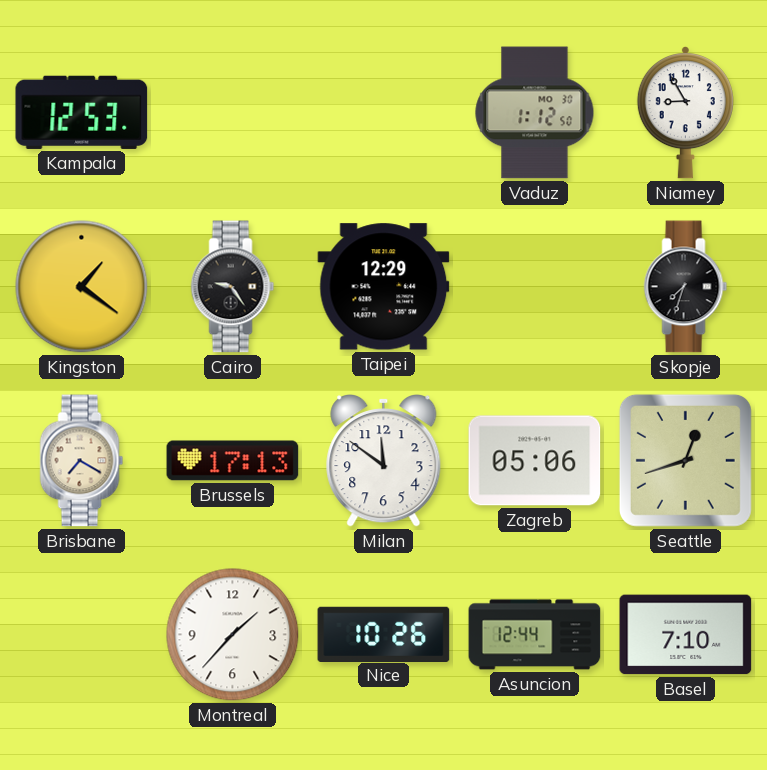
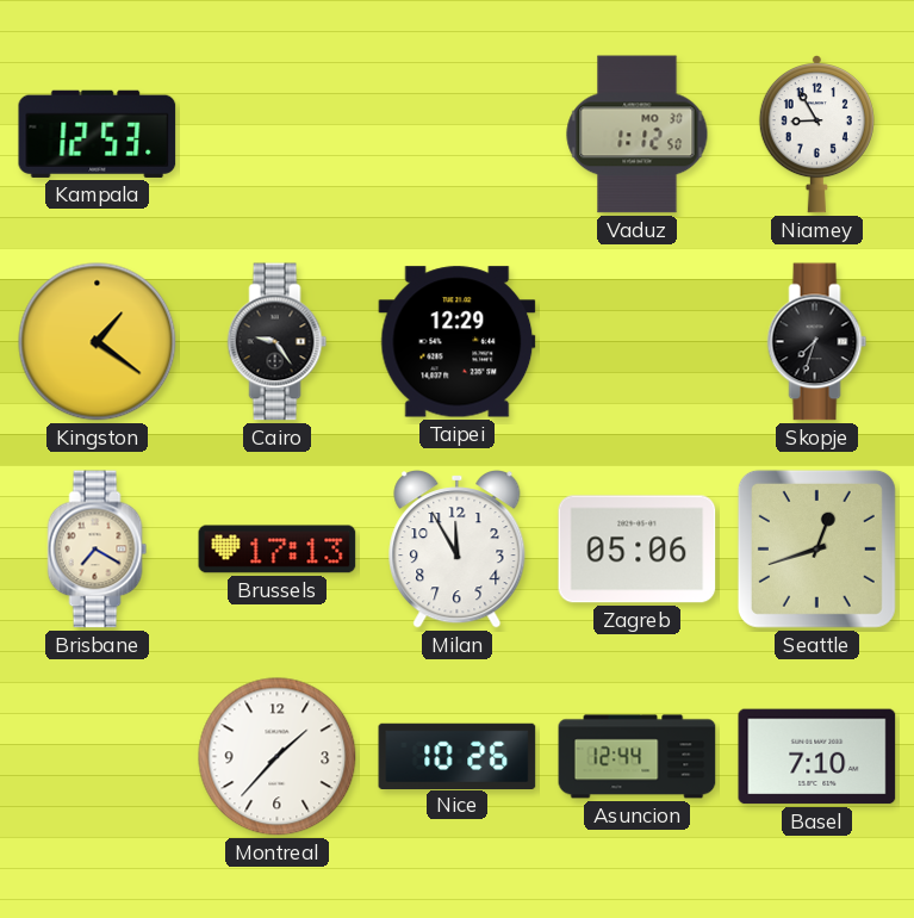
Milan: 11:51 -> 11:55
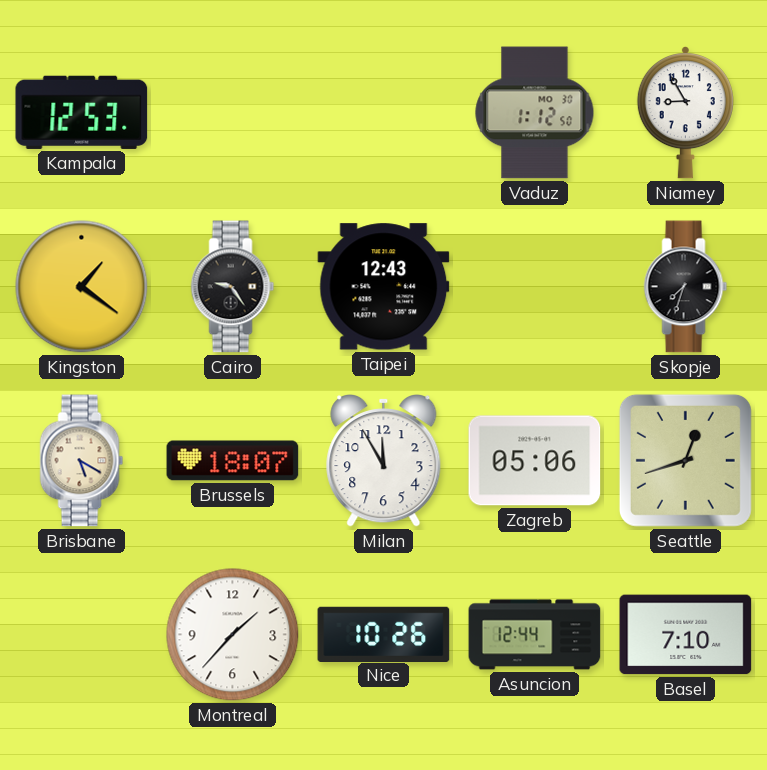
Taipei: 12:29 -> 12:43
Brisbane: 7:20 -> 5:20
Brussels: 17:13 -> 18:07
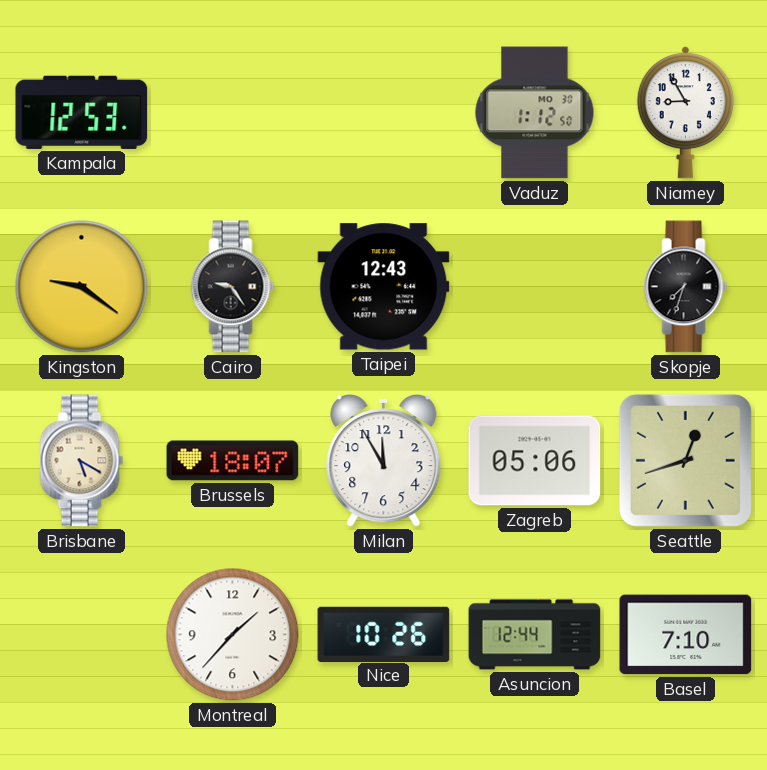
Kingston: 1:21 -> 9:21
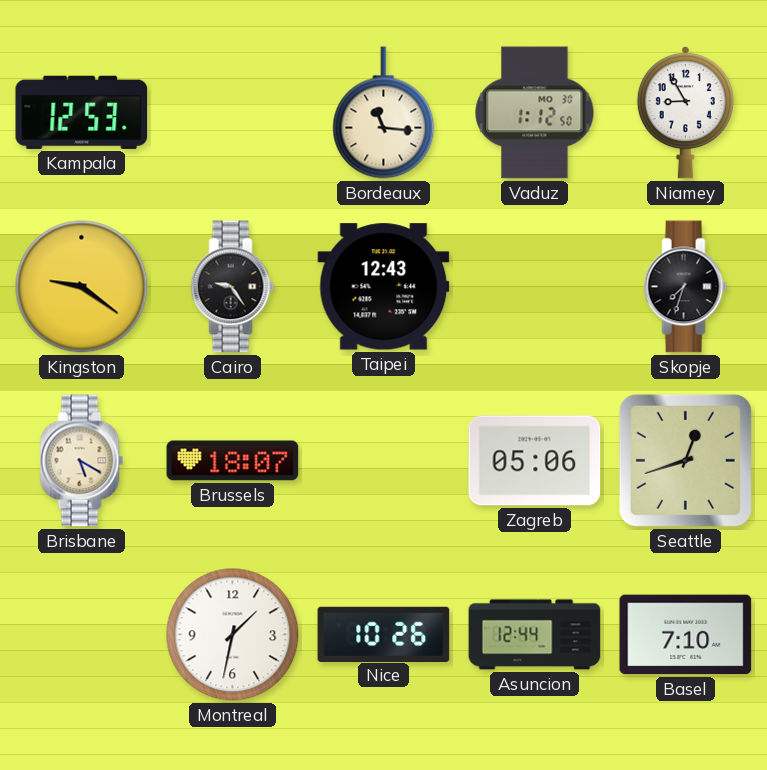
Bordeaux: none -> 11:16
Milan: 11:55 -> none
Montreal: 1:37 -> 1:32
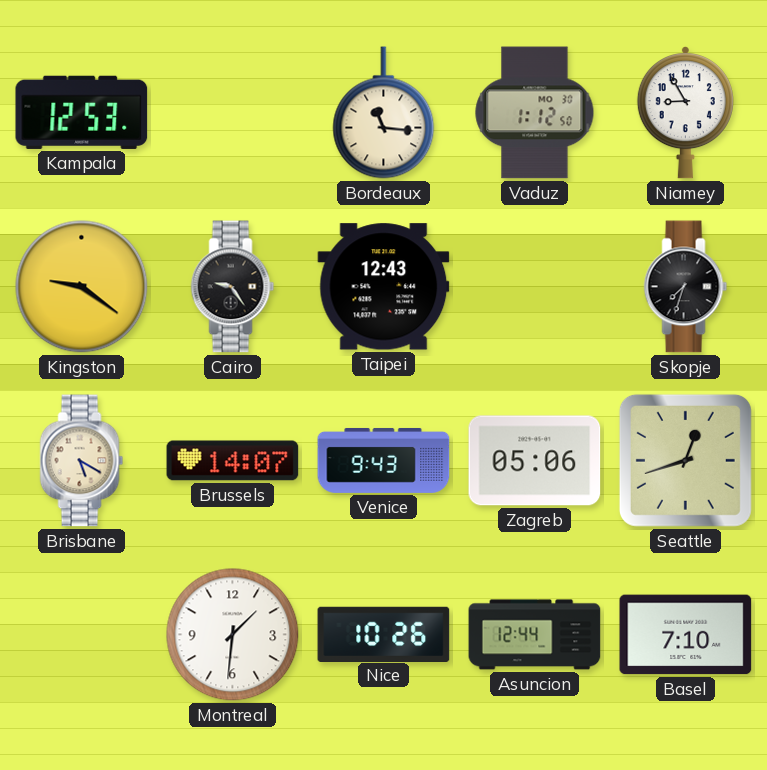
Brussels: 18:07 -> 14:07
Venice: none -> 9:43
Montreal: 1:32 -> 1:31
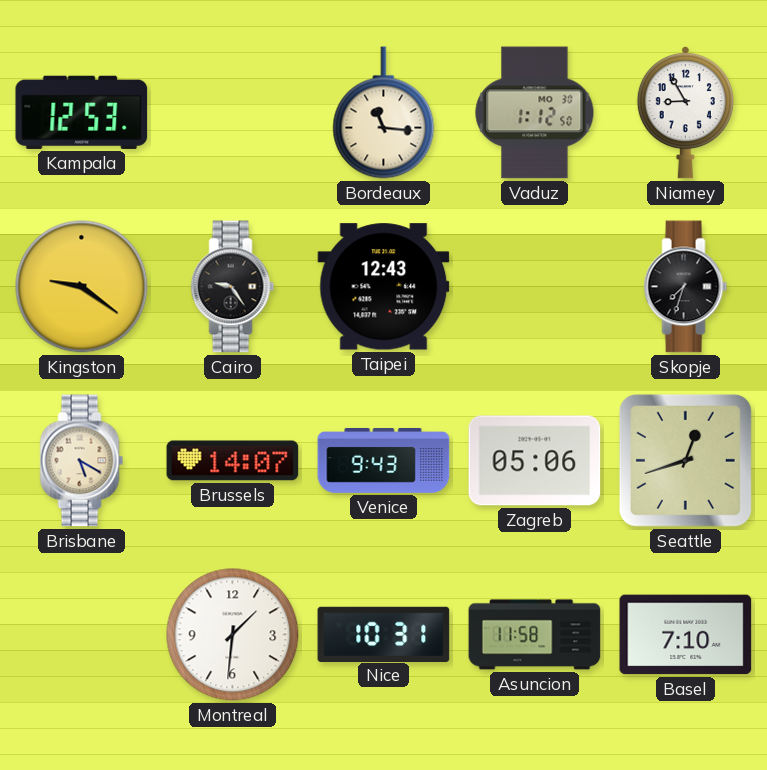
Nice: 10:26 -> 10:31
Asuncion: 12:44 -> 11:58
